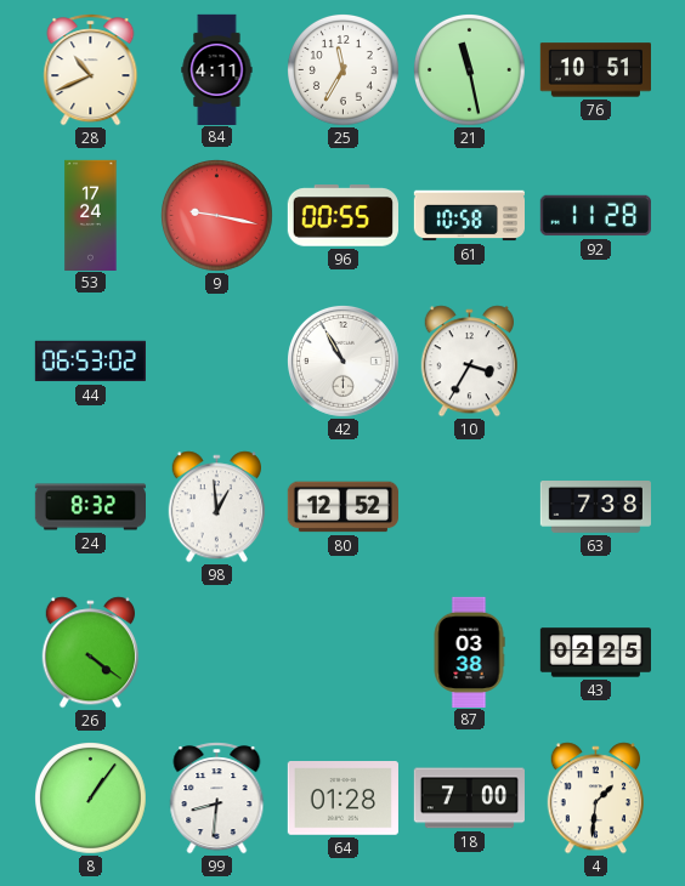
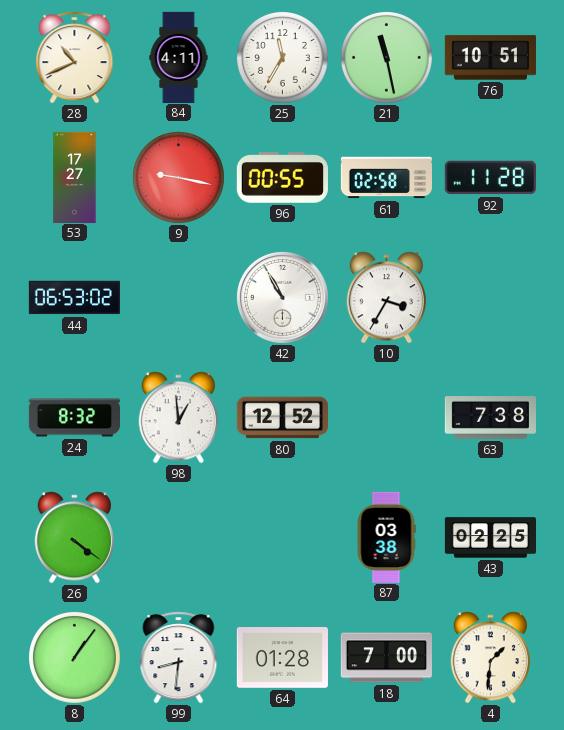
53: 17:24 -> 17:27
61: 10:58 -> 02:58
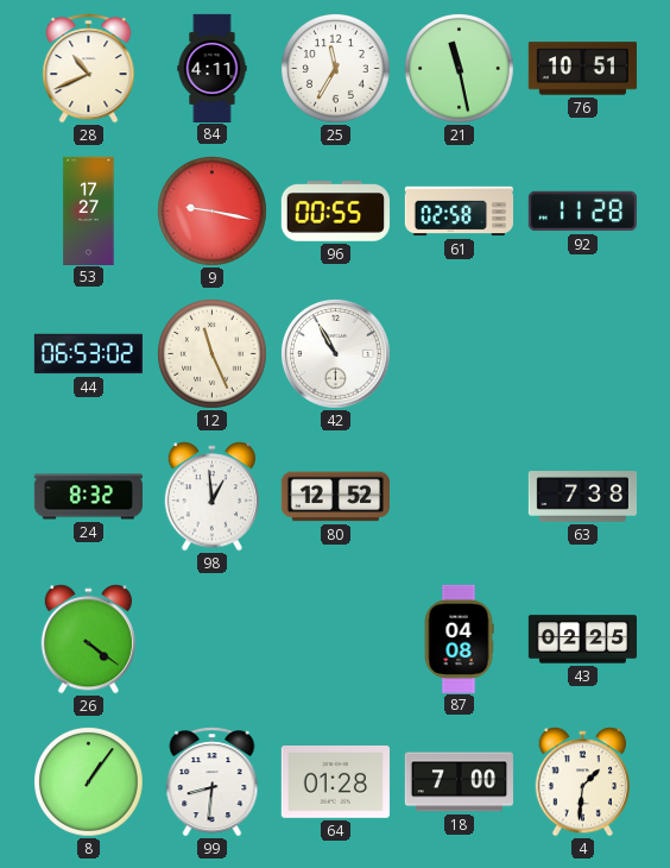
12: none -> 11:26
10: 3:35 -> none
87: 03:38 -> 04:08
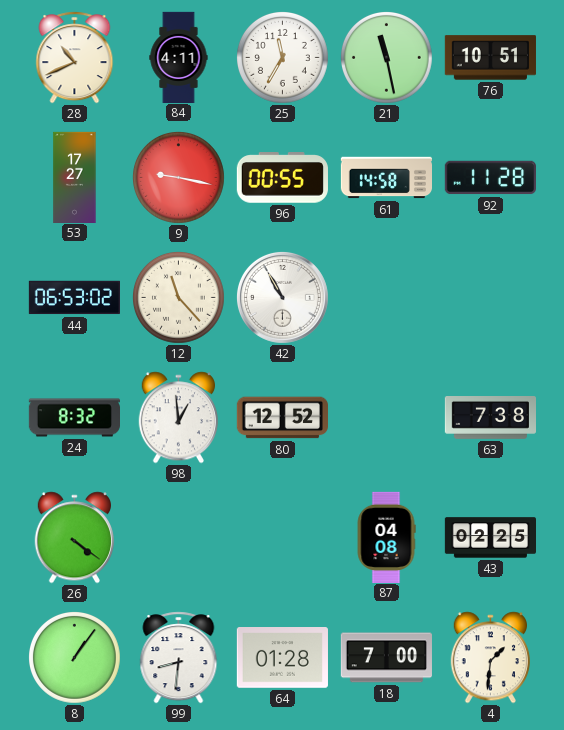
61: 02:58 -> 14:58
12: 11:26 -> 11:23
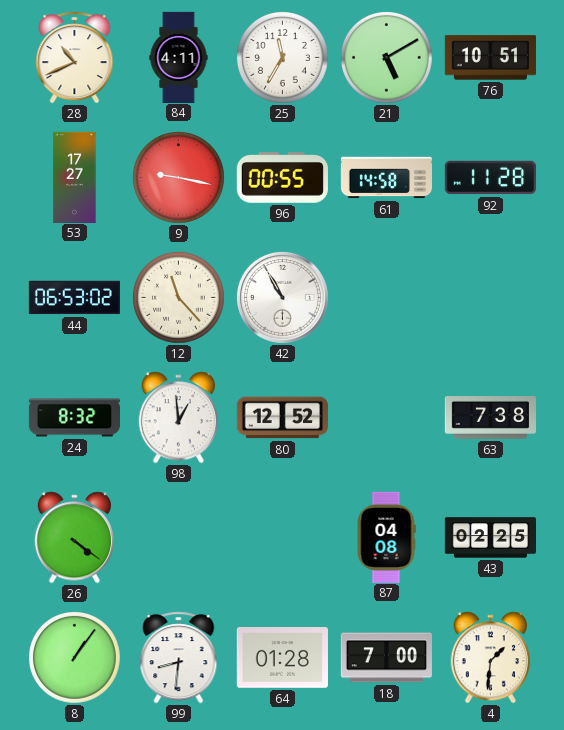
21: 11:28 -> 5:10
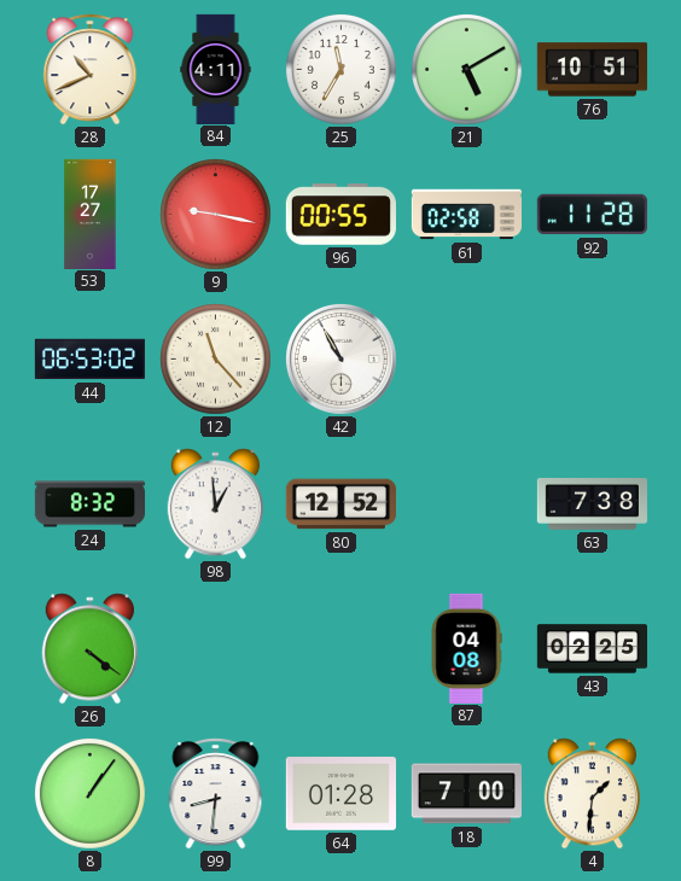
61: 14:58 -> 02:58
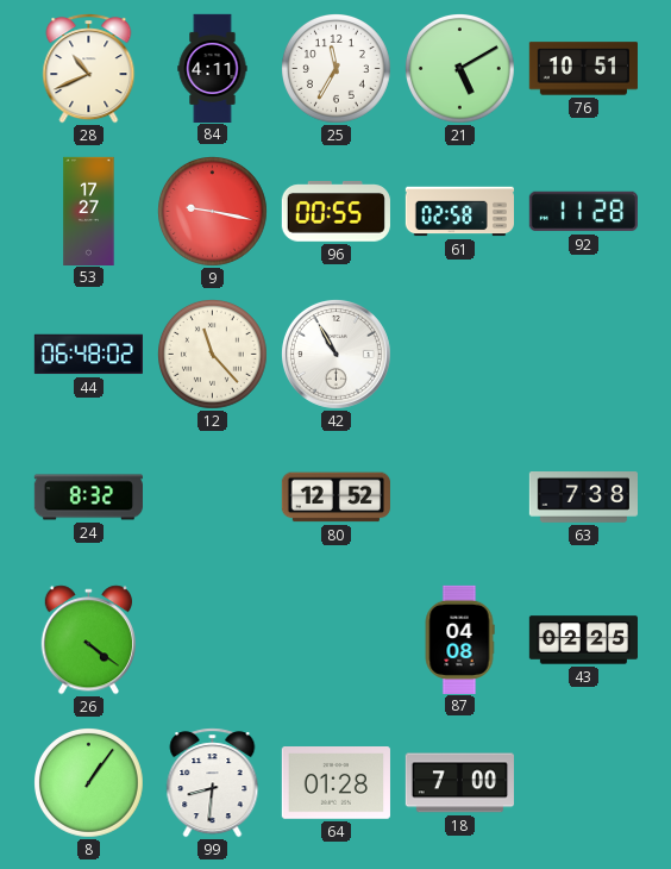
44: 06:53 -> 06:48
98: 12:59 -> none
4: 1:31 -> none
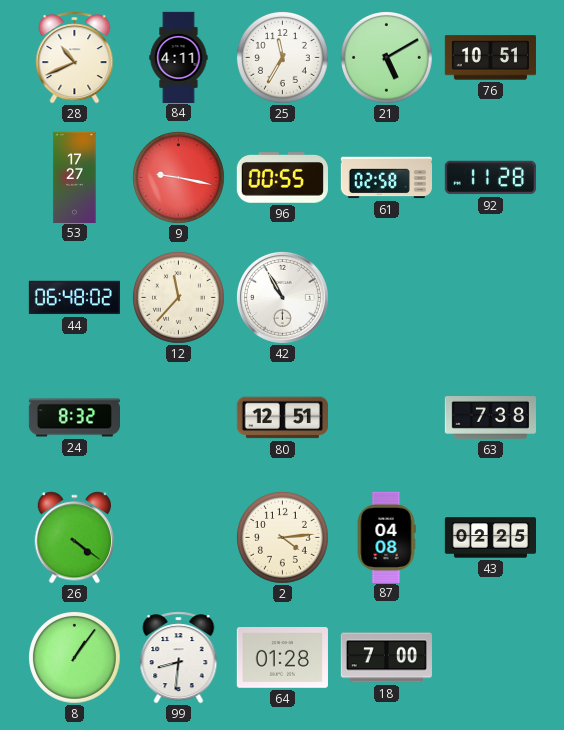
12: 11:23 -> 11:37
80: 12:52 -> 12:51
2: none -> 4:14
